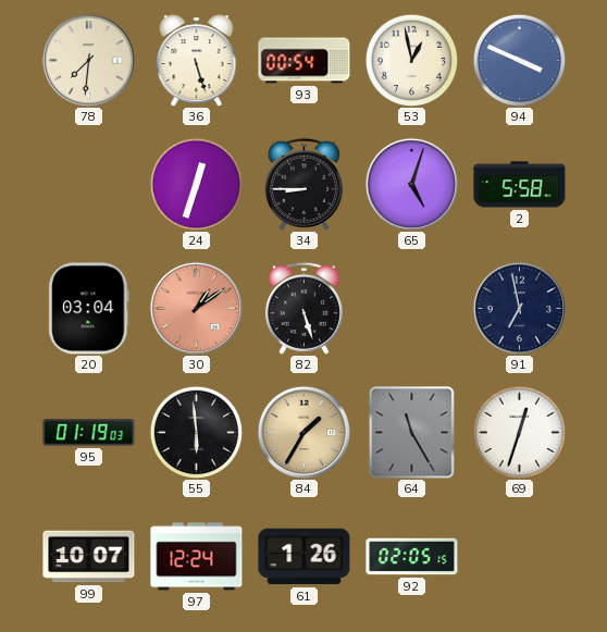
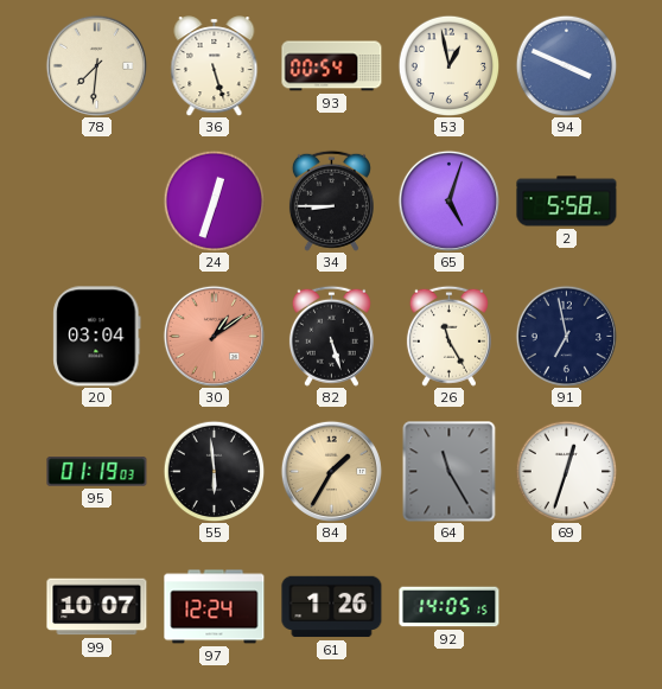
26: none -> 11:25
92: 02:05 -> 14:05
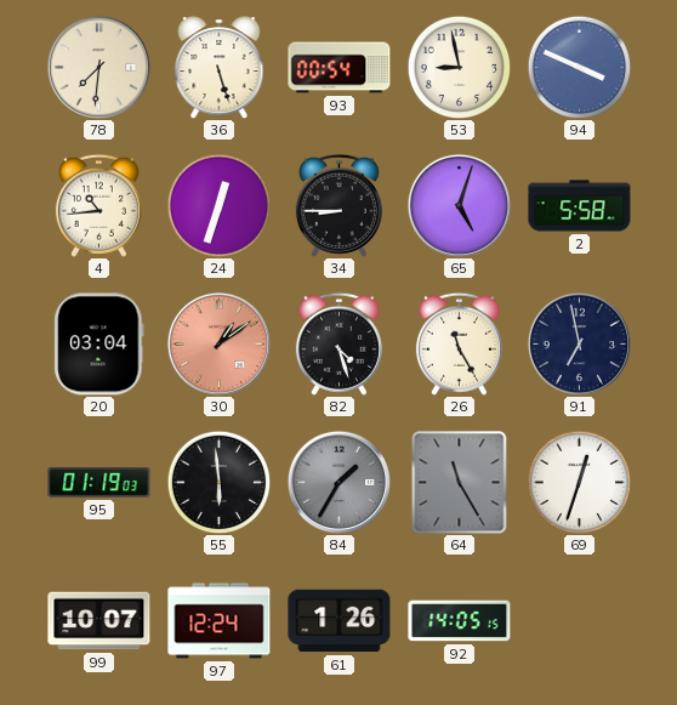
53: 12:58 -> 8:58
4: none -> 10:44
82: 5:27 -> 4:27
84 dial: champagne -> grey
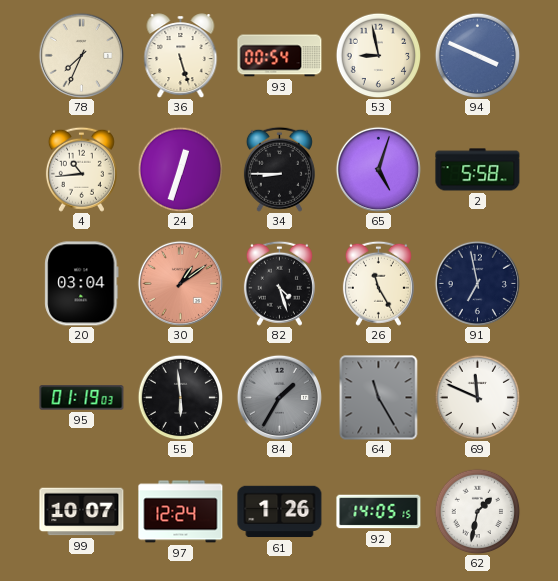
78: 7:31 -> 7:34
69: 12:33 -> 11:49
62: none -> 1:32
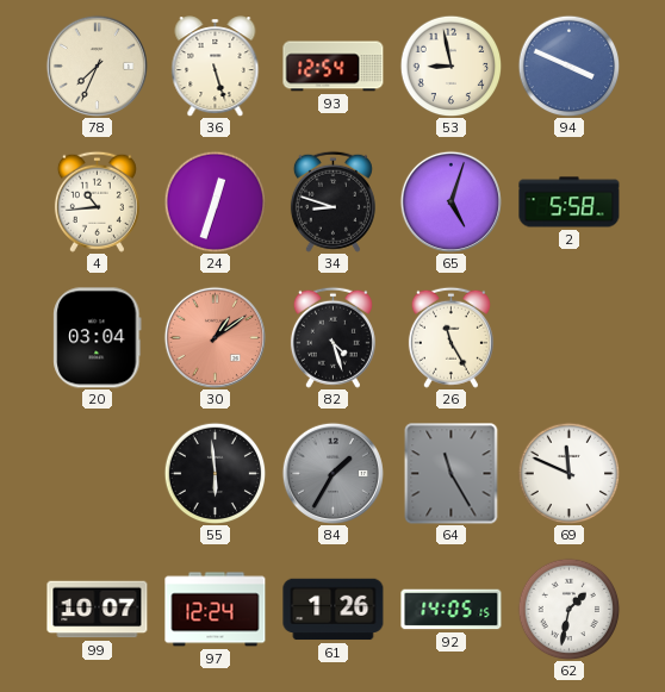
93: 00:54 -> 12:54
34: 8:45 -> 8:48
91: 6:58 -> none
95: 01:19 -> none
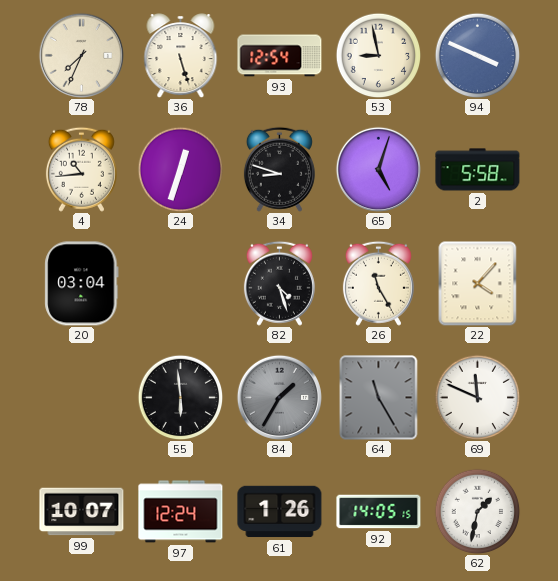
30: 1:09 -> none
22: none -> 4:07
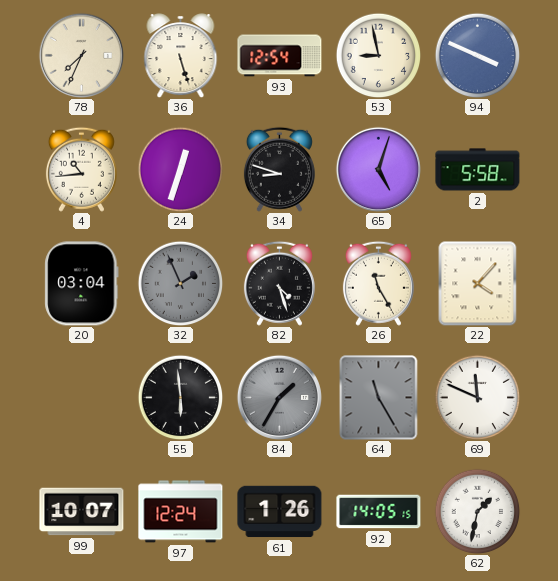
32: none -> 1:56
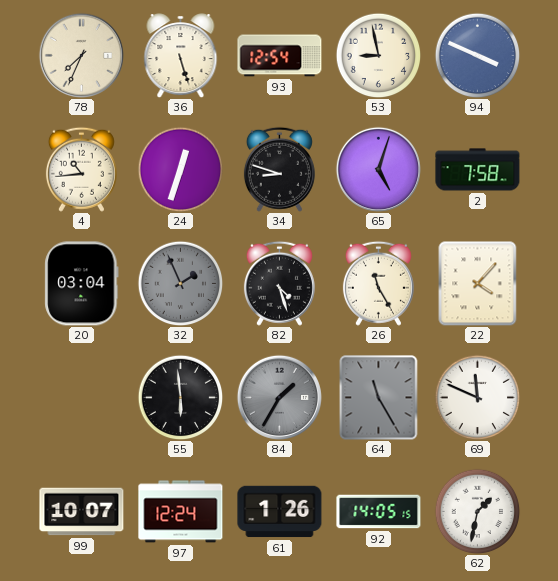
2: 5:58 -> 7:58
